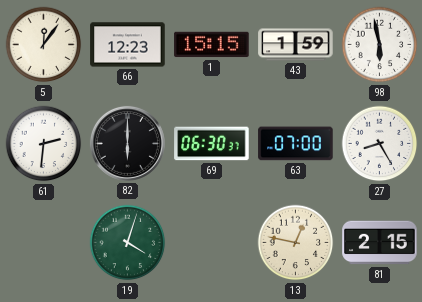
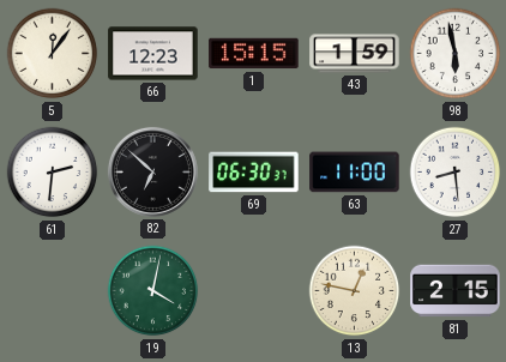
82: 6:00 -> 6:52
63: 07:00 -> 11:00
27: 8:25 -> 8:29
19: 4:03 -> 4:02
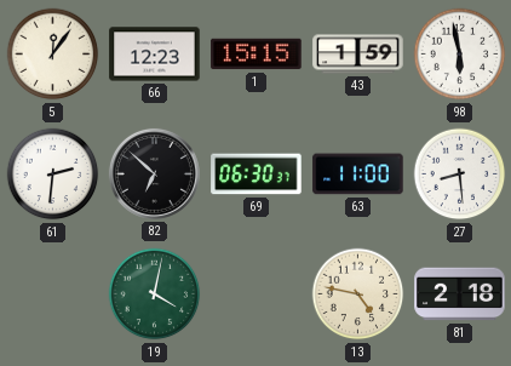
13: 12:47 -> 4:47
81: 2:15 -> 2:18
